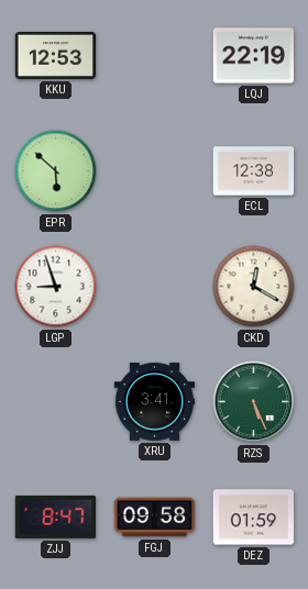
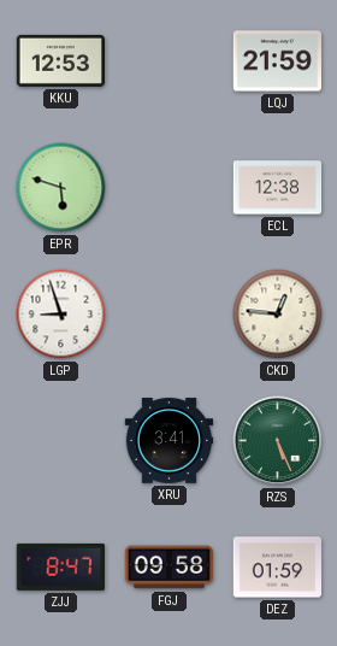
LQJ: 22:19 -> 21:59
EPR: 5:52 -> 5:48
CKD: 12:20 -> 12:46
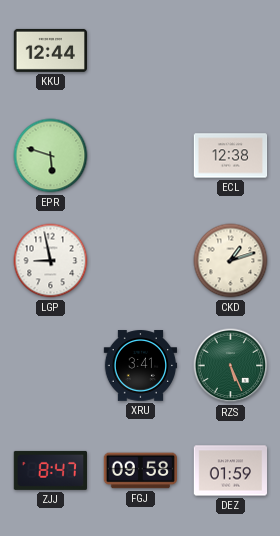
KKU: 12:53 -> 12:44
LQJ: 21:59 -> none
LGP: 8:57 -> 8:58
CKD: 12:46 -> 1:12
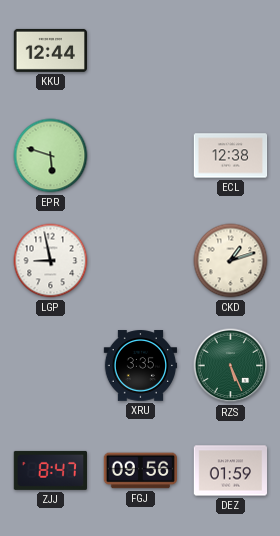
XRU: 3:41 -> 3:35
FGJ: 09:58 -> 09:56
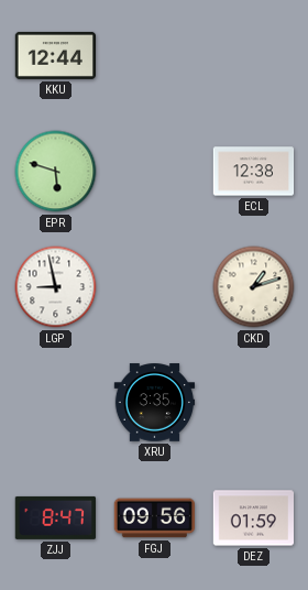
RZS: 5:26 -> none
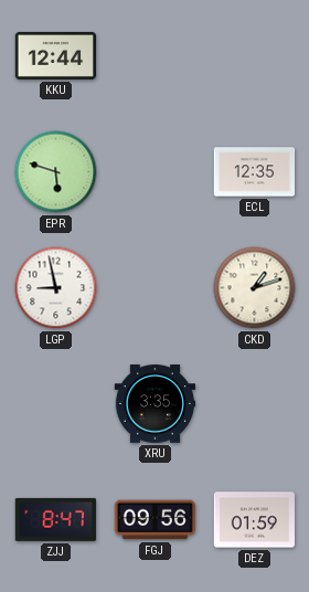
ECL: 12:38 -> 12:35
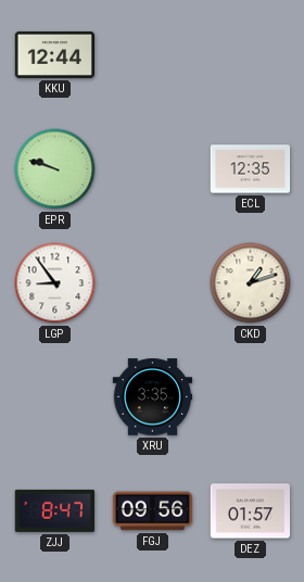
EPR: 5:48 -> 9:48
LGP: 8:58 -> 8:54
DEZ: 01:59 -> 01:57
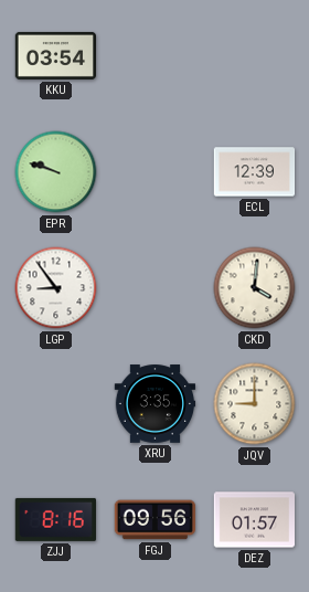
KKU: 12:44 -> 03:54
ECL: 12:35 -> 12:39
CKD: 1:12 -> 4:01
JQV: none -> 9:00
ZJJ: 8:47 -> 8:16
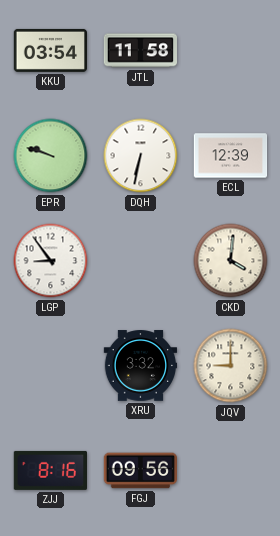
JTL: none -> 11:58
DQH: none -> 6:32
XRU: 3:35 -> 3:32
DEZ: 01:57 -> none
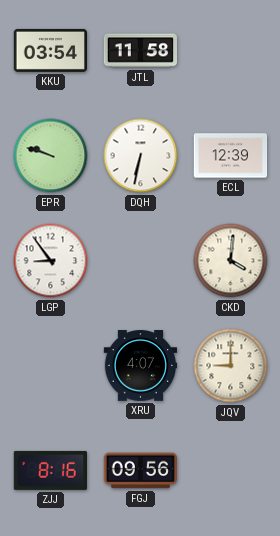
XRU: 3:32 -> 4:07
